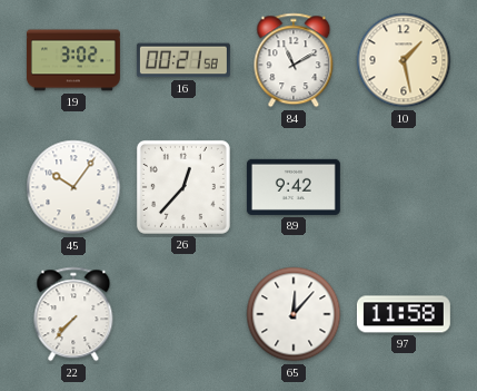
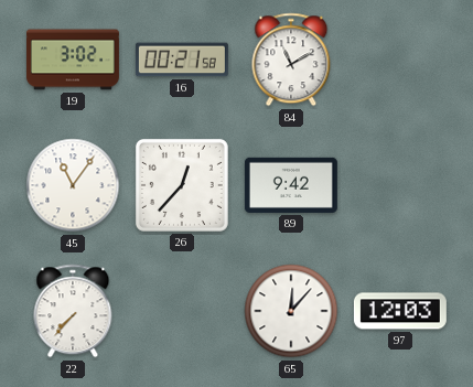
10: 1:28 -> none
45: 10:06 -> 11:06
97: 11:58 -> 12:03
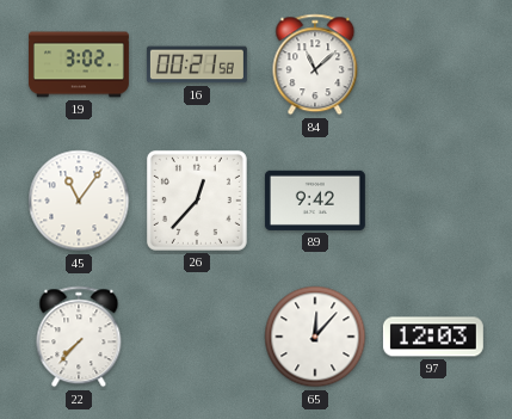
84: 11:10 -> 11:08
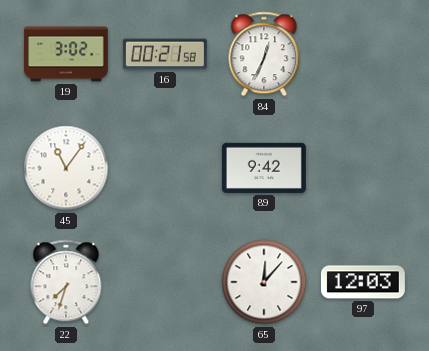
84: 11:08 -> 12:34
26: 12:37 -> none
22: 7:37 -> 7:33
